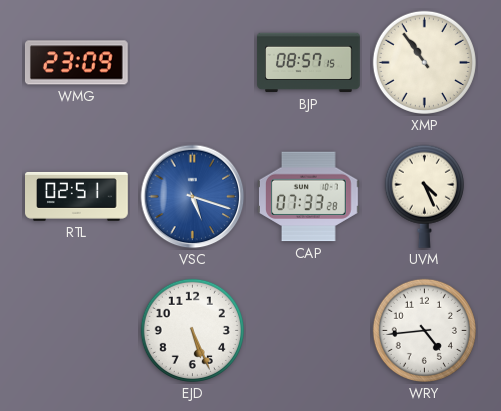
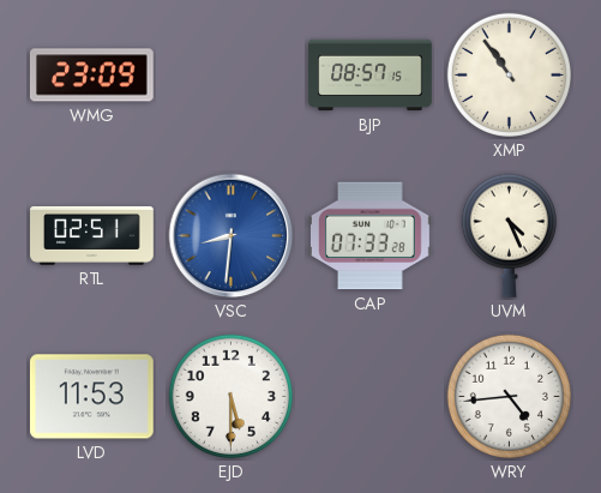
VSC: 5:18 -> 8:31
LVD: none -> 11:53
EJD: 5:26 -> 5:30
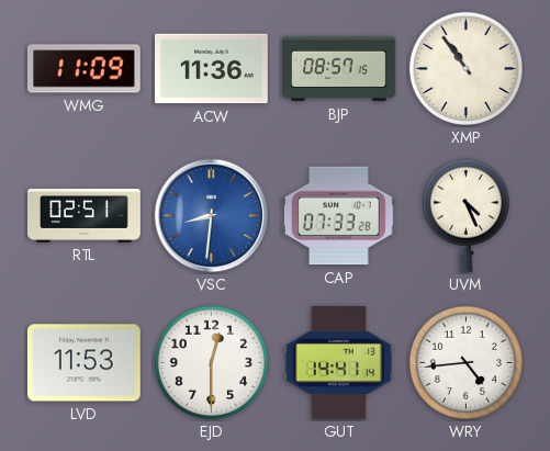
WMG: 23:09 -> 11:09
ACW: none -> 11:36
EJD: 5:30 -> 12:30
GUT: none -> 14:41
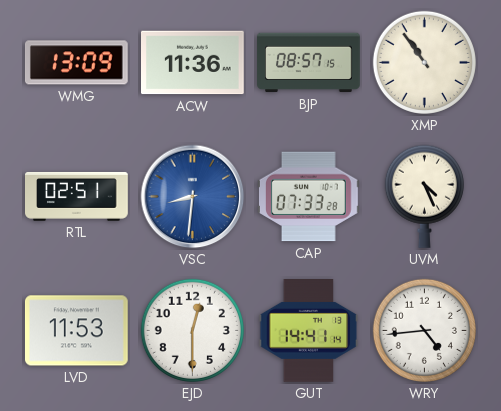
WMG: 11:09 -> 13:09
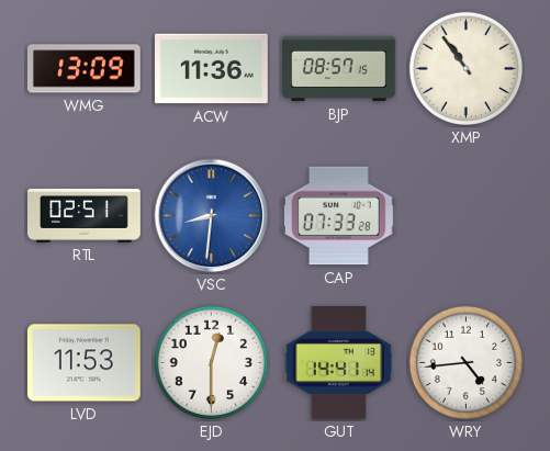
UVM: 4:26 -> none
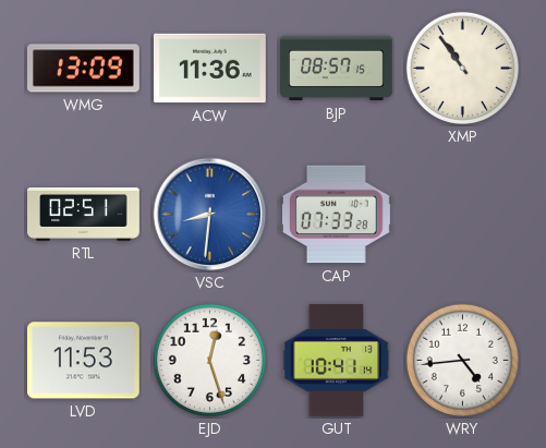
EJD: 12:30 -> 12:27
GUT: 14:41 -> 10:41
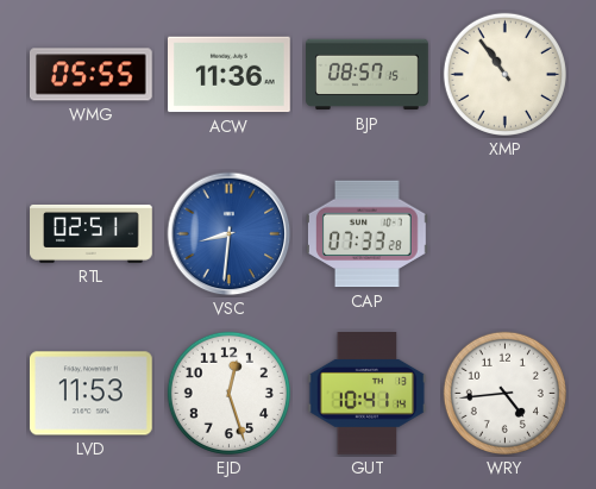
WMG: 13:09 -> 05:55
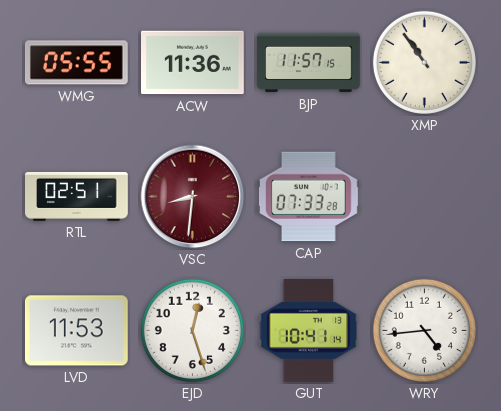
BJP: 08:57 -> 11:57
VSC dial: blue -> burgundy
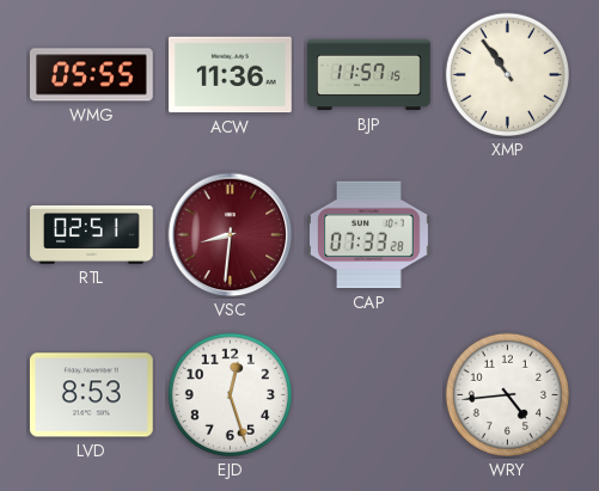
LVD: 11:53 -> 8:53
GUT: 10:41 -> none
